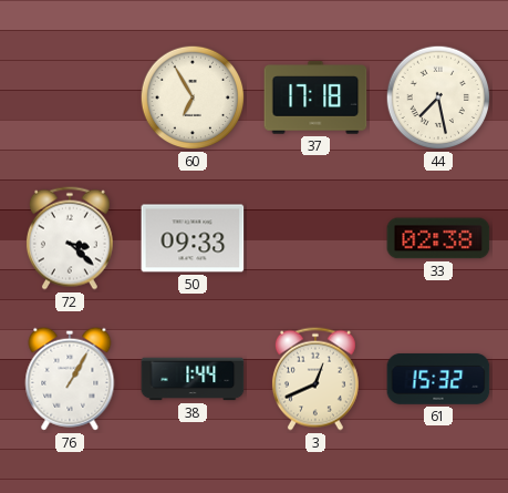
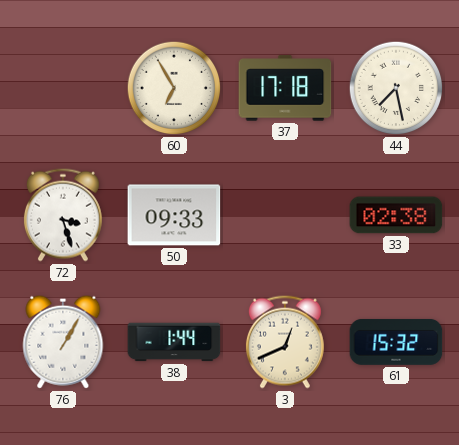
72: 3:22 -> 3:27
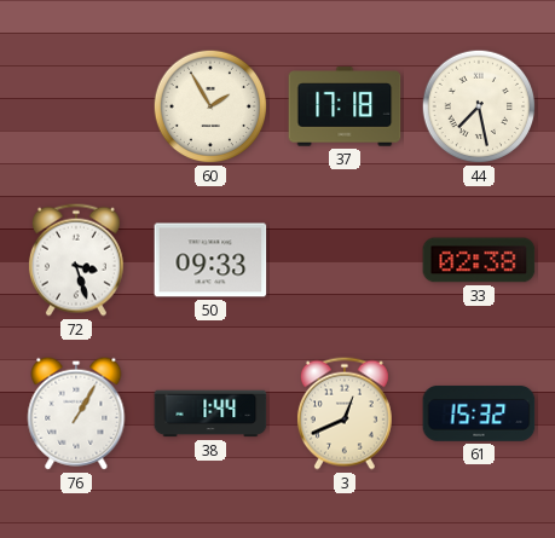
60: 6:55 -> 1:55
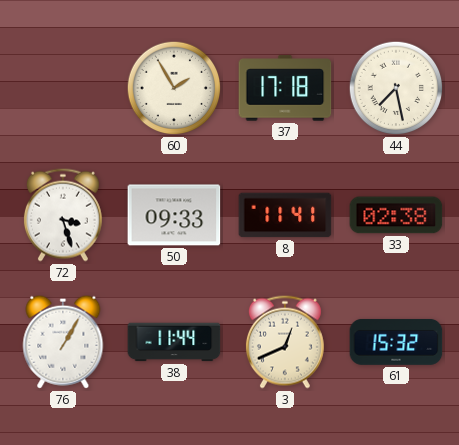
8: none -> 11:41
38: 1:44 -> 11:44
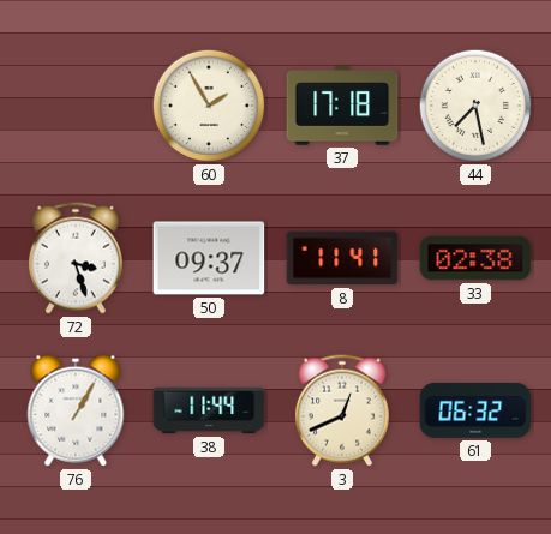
50: 09:33 -> 09:37
61: 15:32 -> 06:32
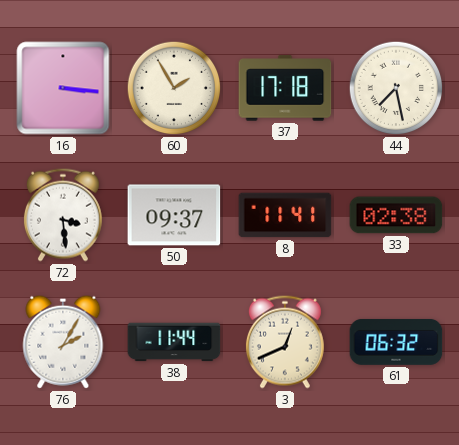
16: none -> 3:16
72: 3:27 -> 3:29
76: 1:05 -> 2:05
